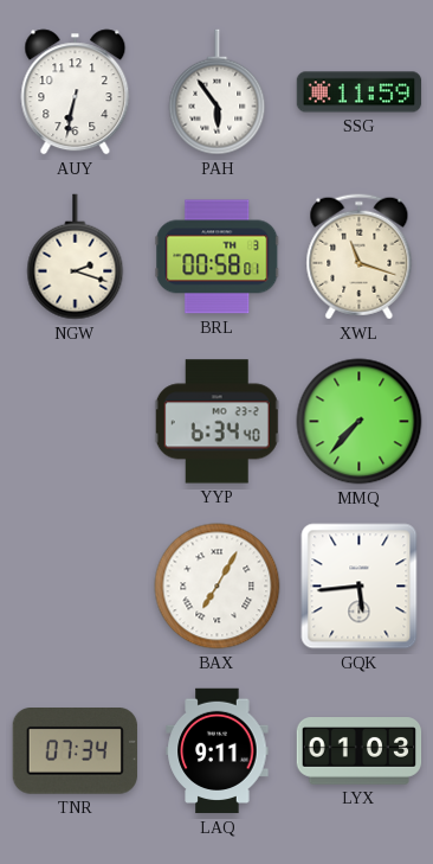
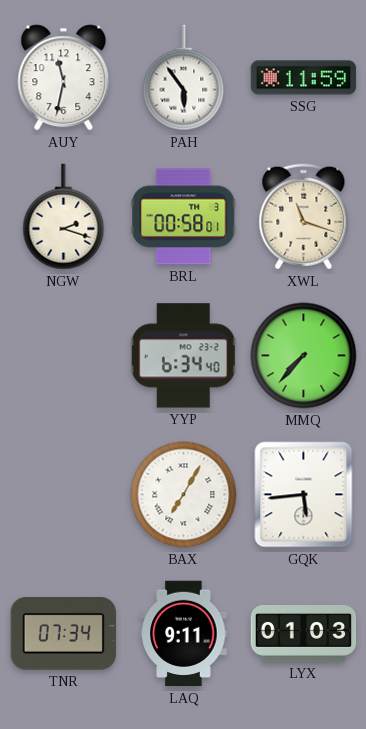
AUY: 6:32 -> 11:32
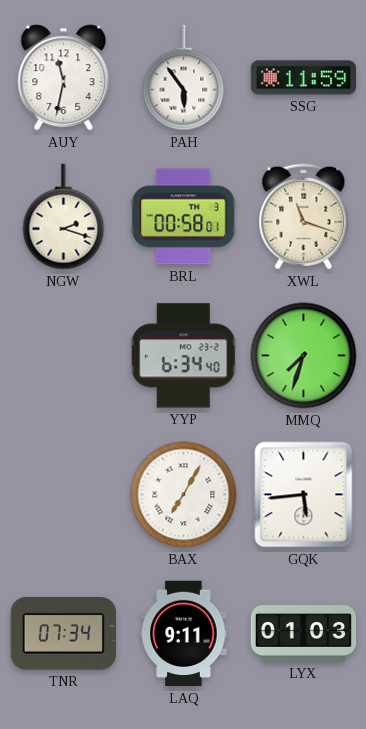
MMQ: 7:37 -> 7:33
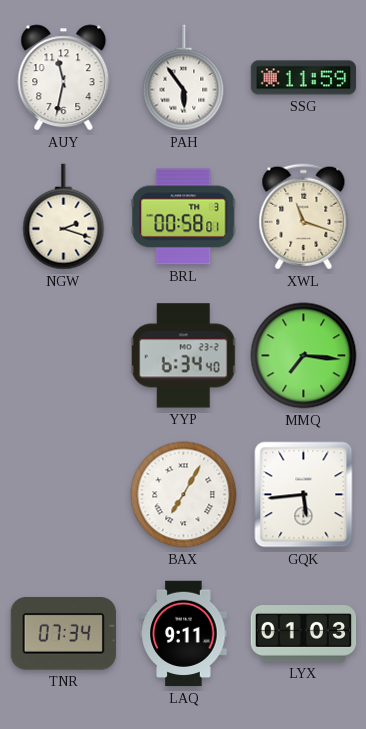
MMQ: 7:33 -> 7:16
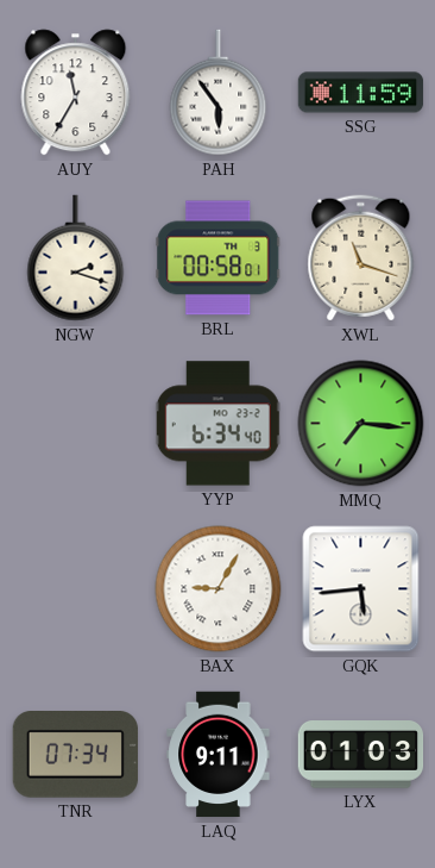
AUY: 11:32 -> 11:35
BAX: 7:05 -> 9:05
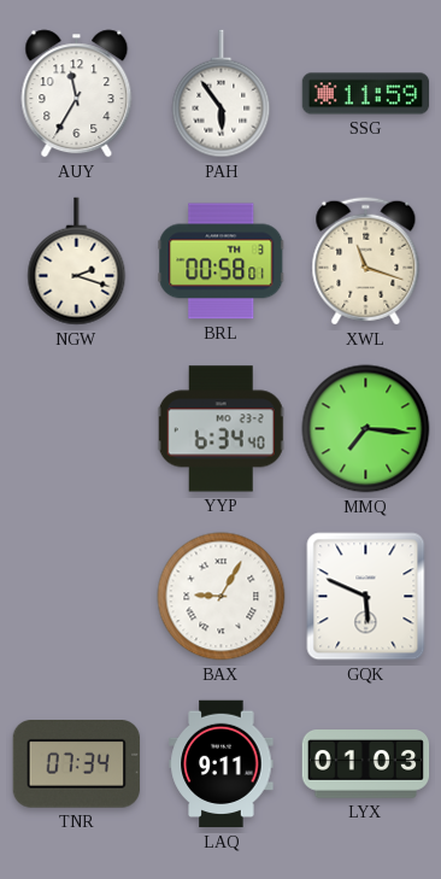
GQK: 5:44 -> 5:49
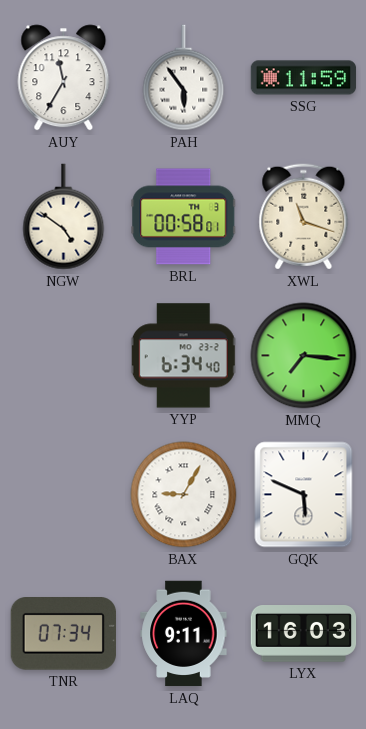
NGW: 2:18 -> 4:51
LYX: 01:03 -> 16:03
